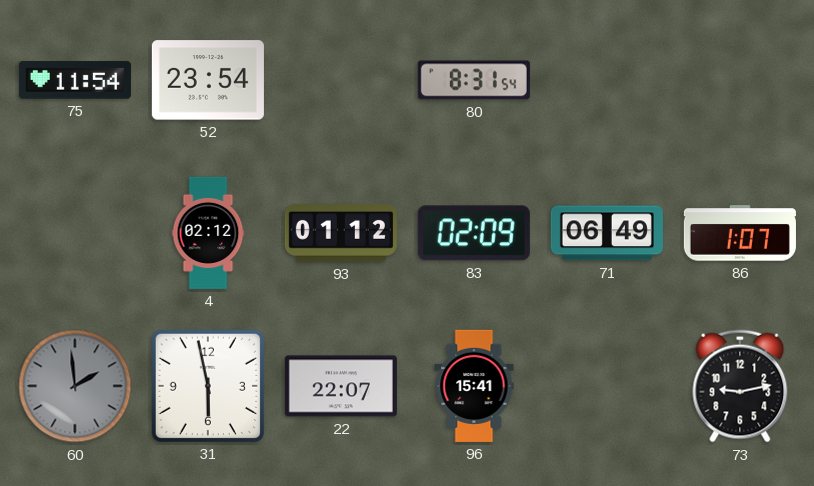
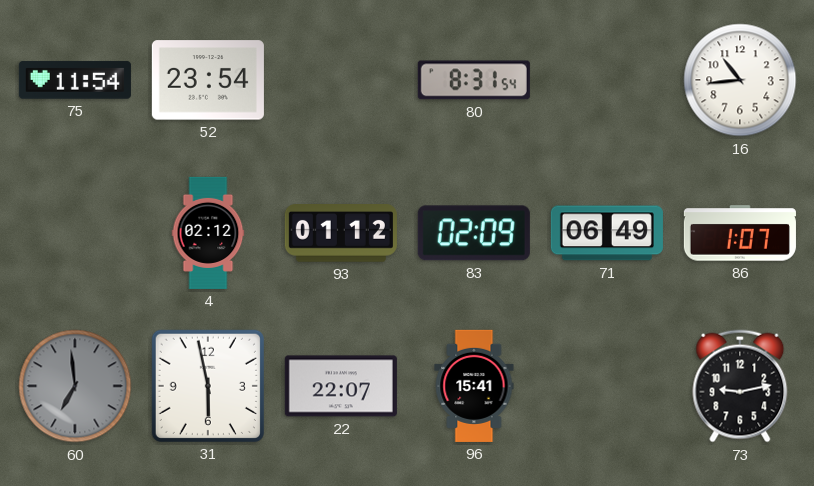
16: none -> 10:44
60: 1:59 -> 6:59
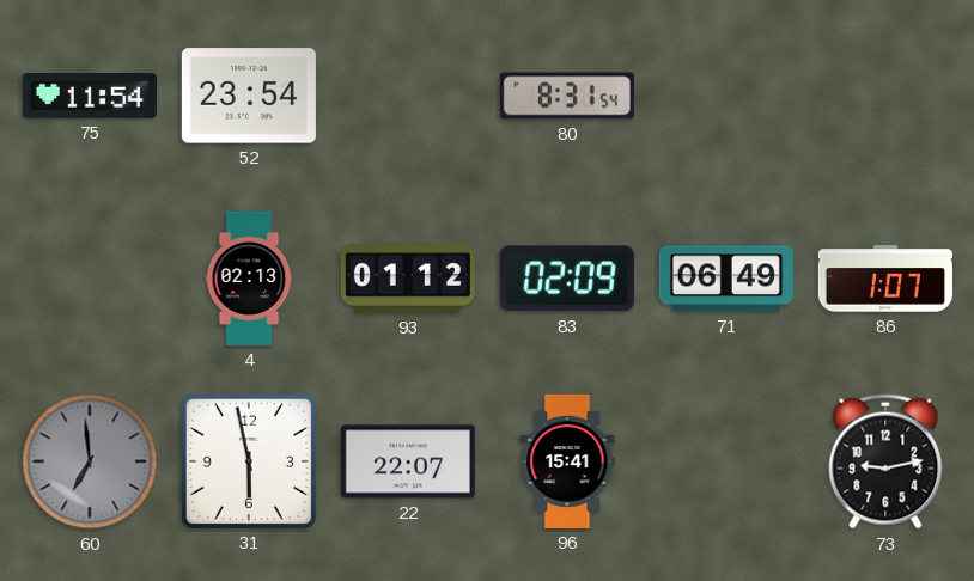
16: 10:44 -> none
4: 02:12 -> 02:13
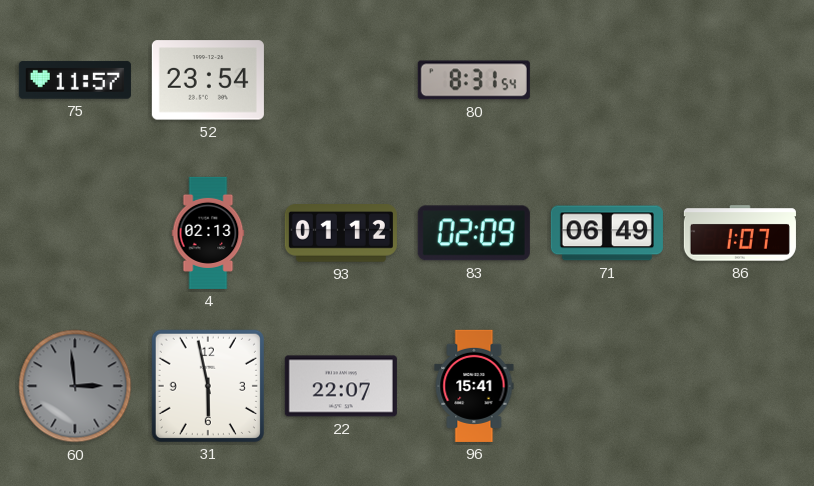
75: 11:54 -> 11:57
60: 6:59 -> 2:59
73: 9:13 -> none
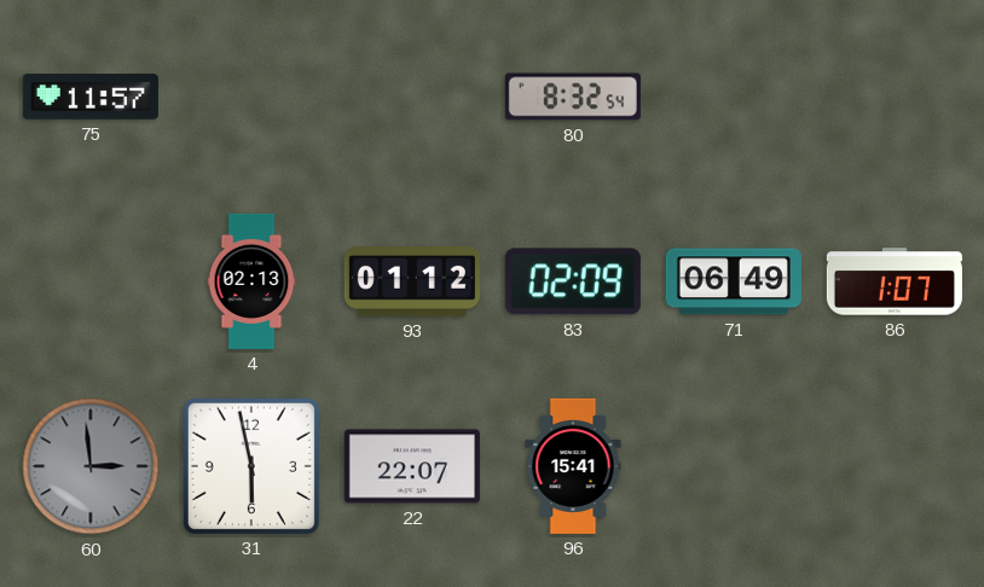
52: 23:54 -> none
80: 8:31 -> 8:32
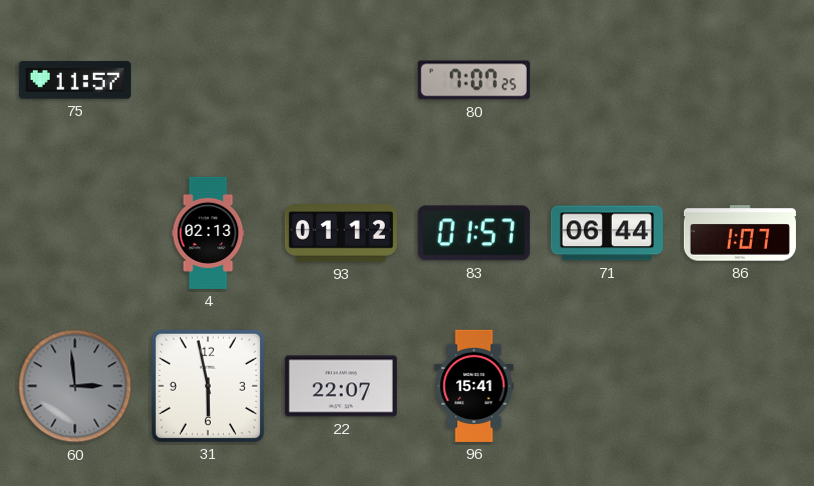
80: 8:32 -> 7:07
83: 02:09 -> 01:57
71: 06:49 -> 06:44
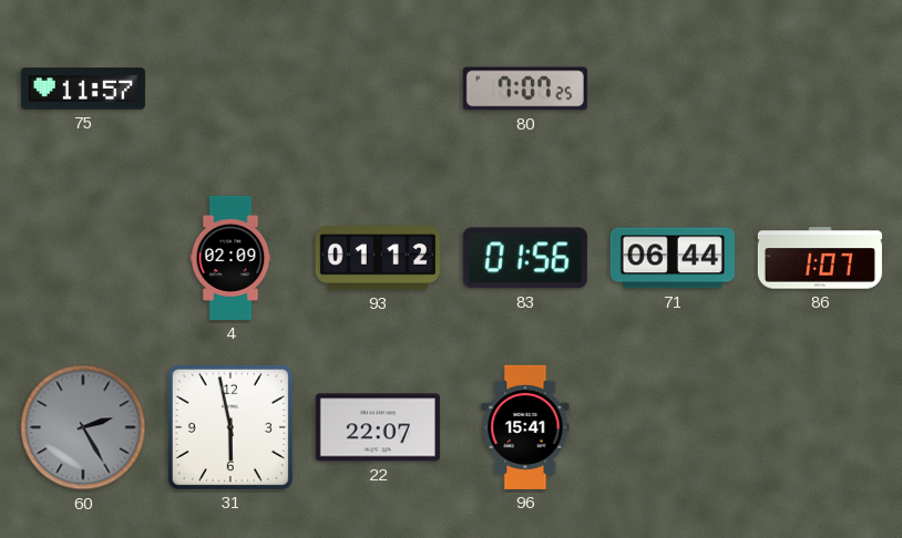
4: 02:13 -> 02:09
83: 01:57 -> 01:56
60: 2:59 -> 2:25
